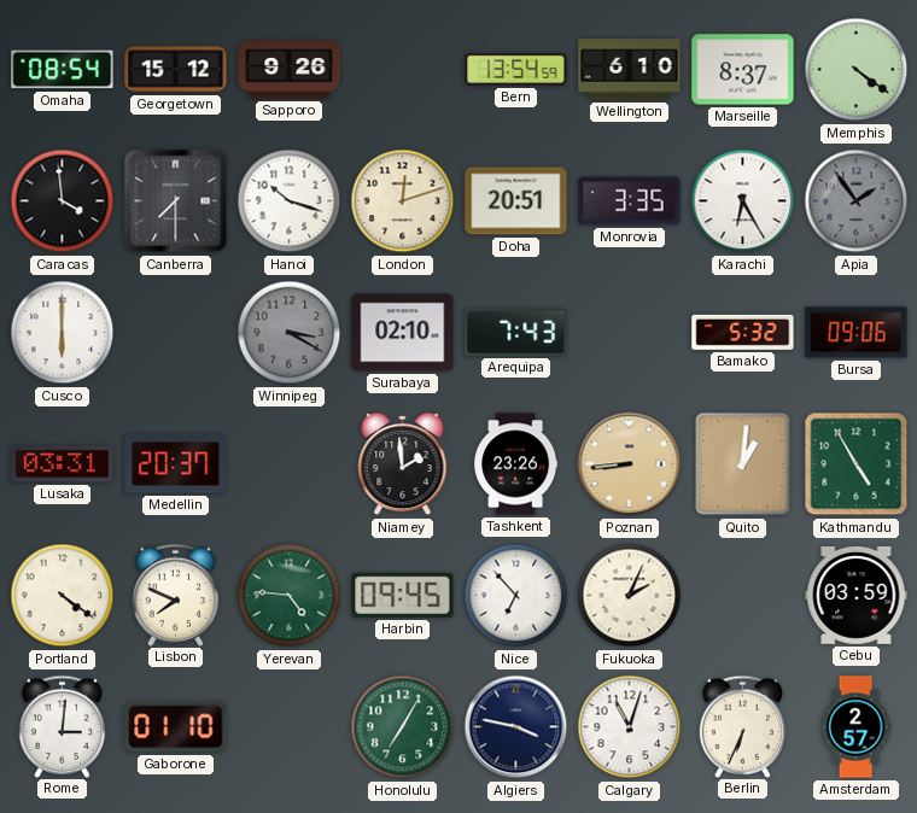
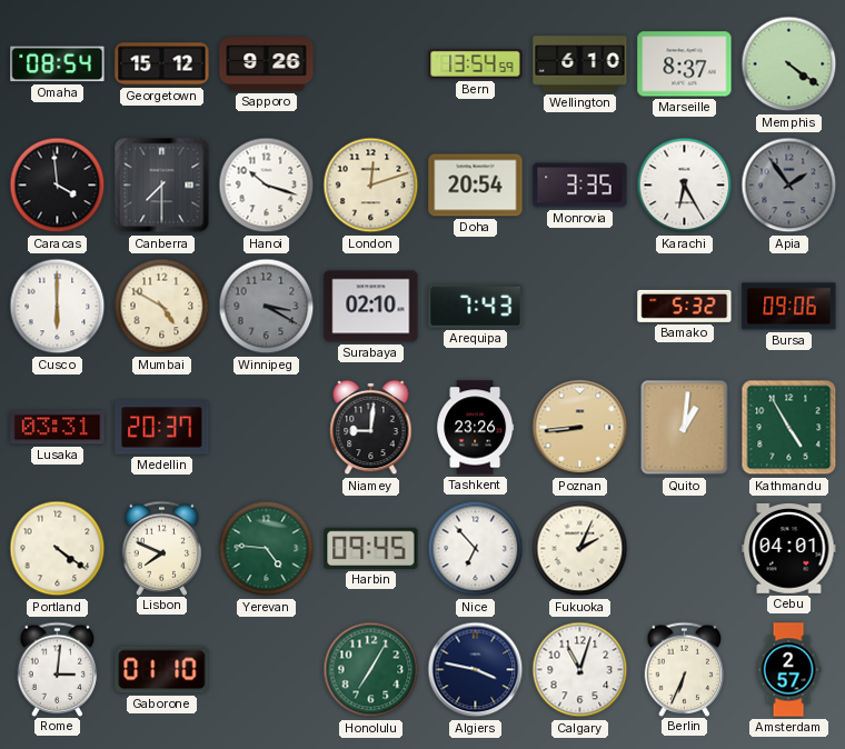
Doha: 20:51 -> 20:54
Mumbai: none -> 4:50
Niamey: 1:59 -> 9:01
Cebu: 03:59 -> 04:01
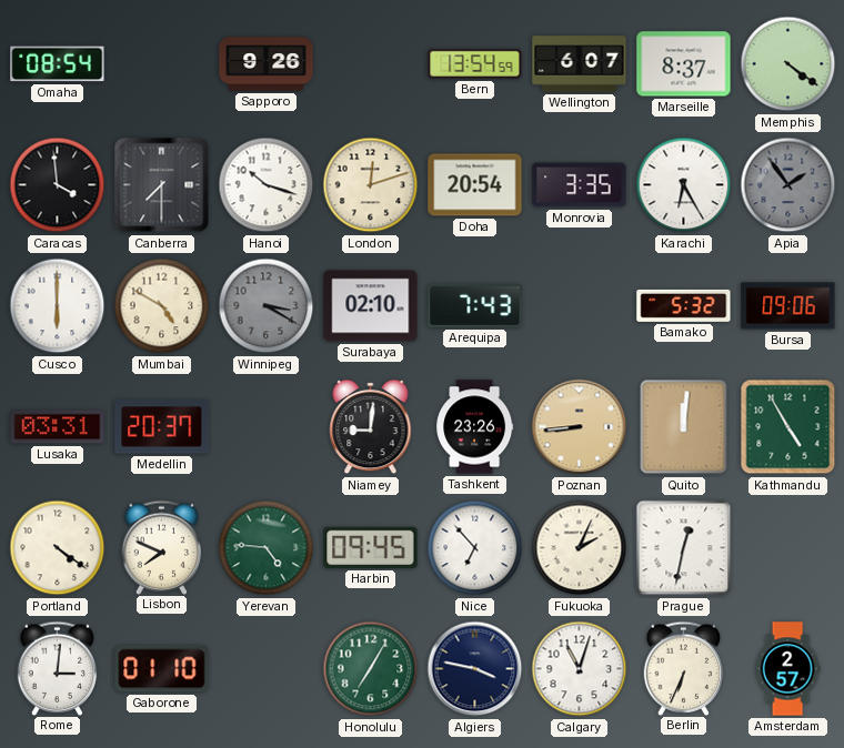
Georgetown: 15:12 -> none
Wellington: 6:10 -> 6:07
Quito: 1:01 -> 12:01
Prague: none -> 12:32
Cebu: 04:01 -> none
